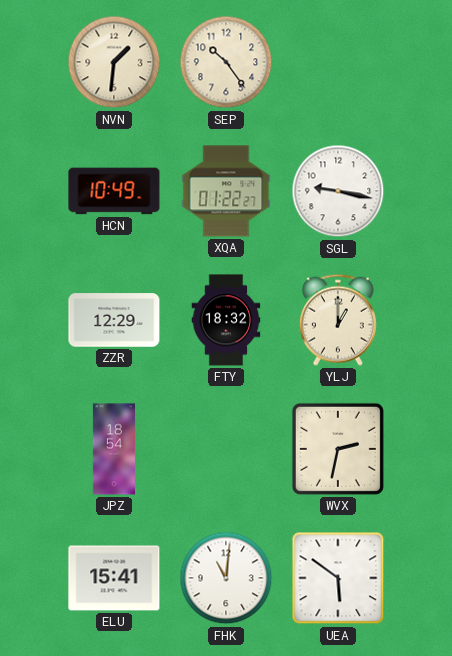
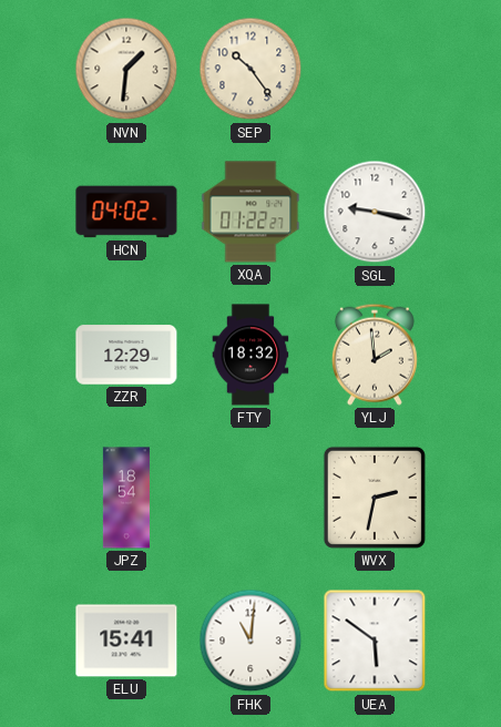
HCN: 10:49 -> 04:02
YLJ: 1:00 -> 1:59
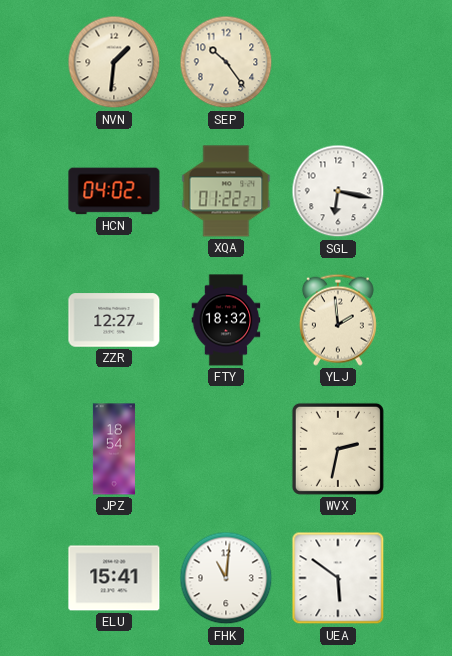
SGL: 9:17 -> 6:17
ZZR: 12:29 -> 12:27
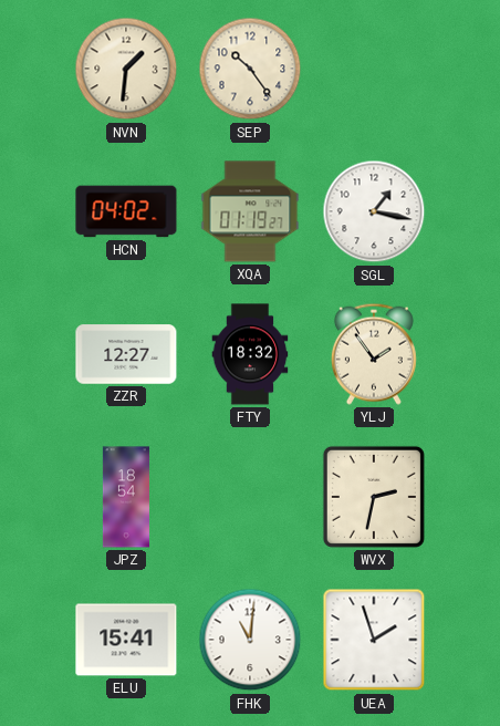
XQA: 01:22 -> 01:19
SGL: 6:17 -> 1:17
YLJ: 1:59 -> 1:54
UEA: 5:51 -> 1:57
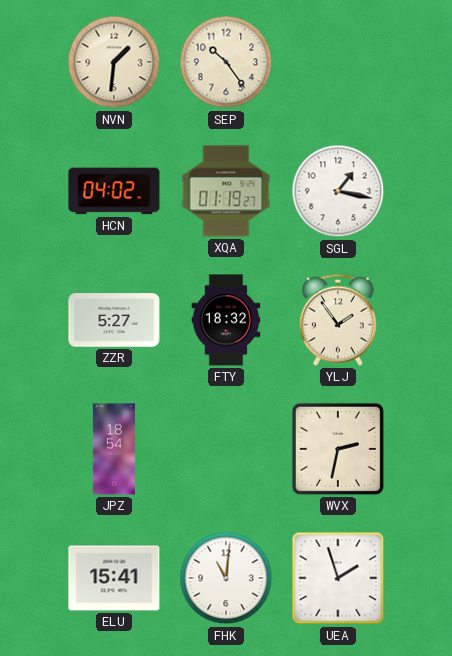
ZZR: 12:27 -> 5:27
